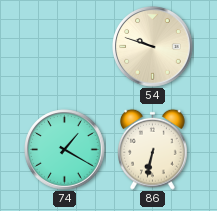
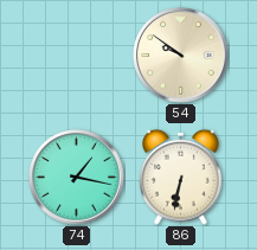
54: 9:48 -> 9:51
74: 1:20 -> 1:17
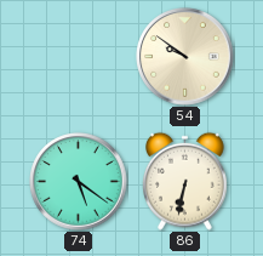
74: 1:17 -> 5:21
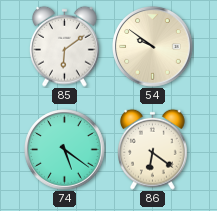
85: none -> 6:09
86: 6:32 -> 6:21
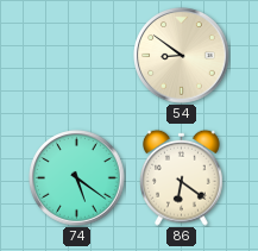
85: 6:09 -> none
54: 9:51 -> 8:51
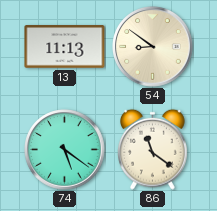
13: none -> 11:13
86: 6:21 -> 11:21
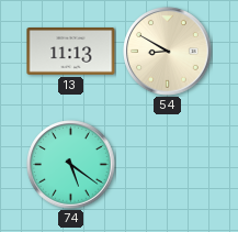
54: 8:51 -> 8:50
86: 11:21 -> none
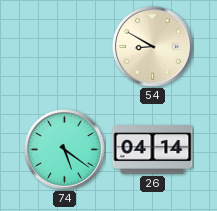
13: 11:13 -> none
26: none -> 04:14
